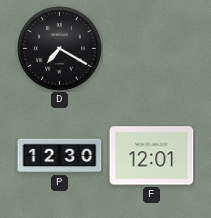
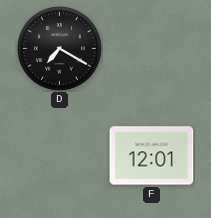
P: 12:30 -> none
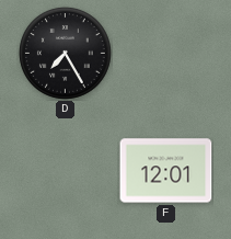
D: 7:20 -> 7:25
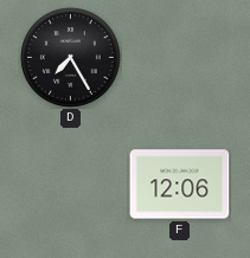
F: 12:01 -> 12:06
